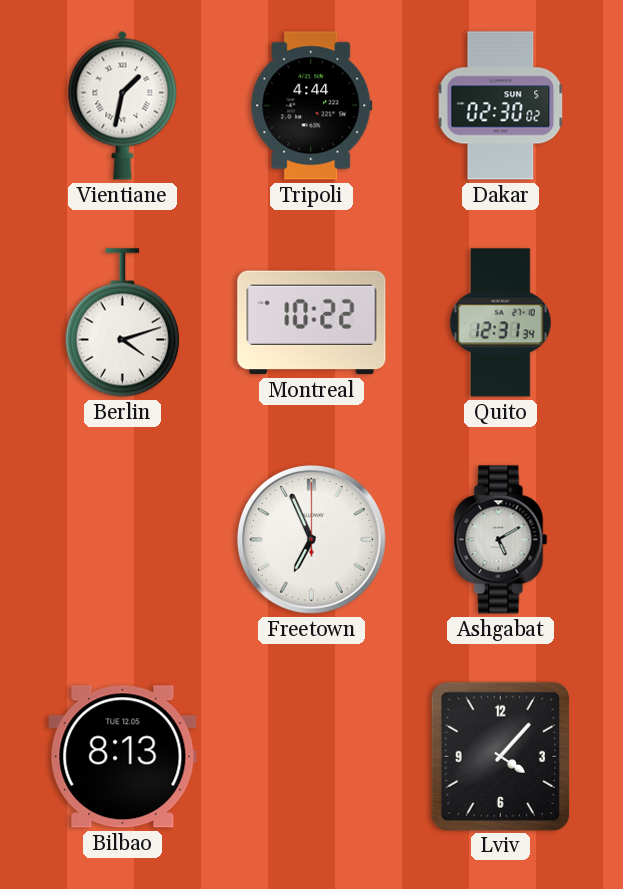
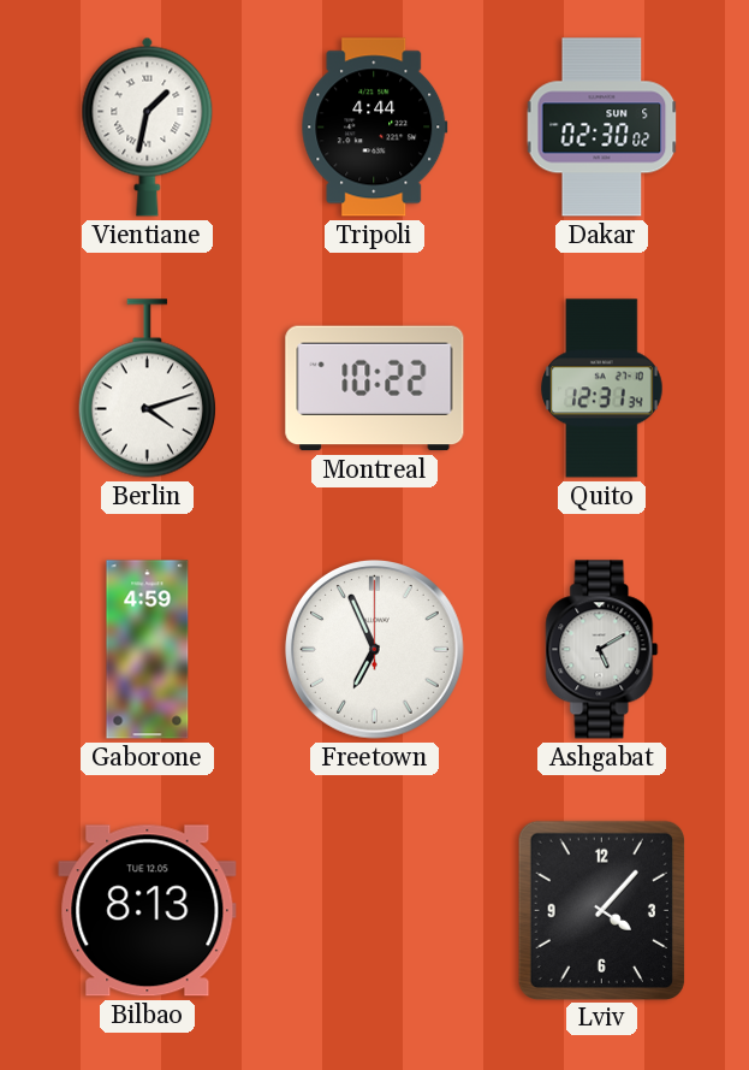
Gaborone: none -> 4:59
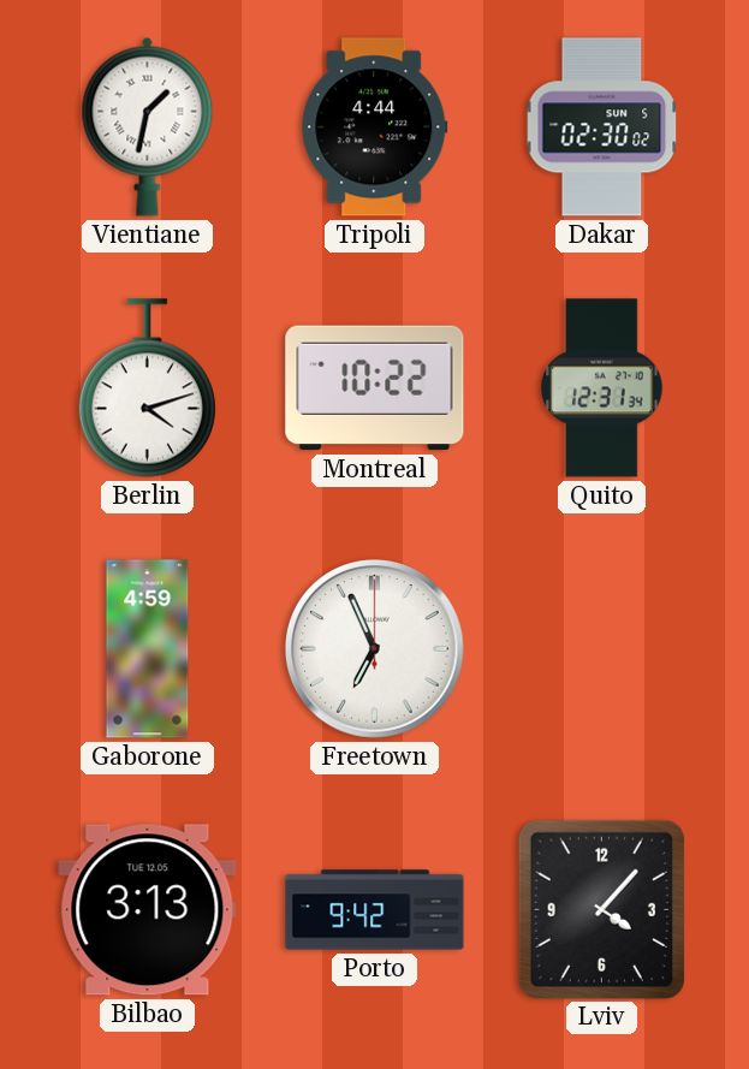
Ashgabat: 5:10 -> none
Bilbao: 8:13 -> 3:13
Porto: none -> 9:42
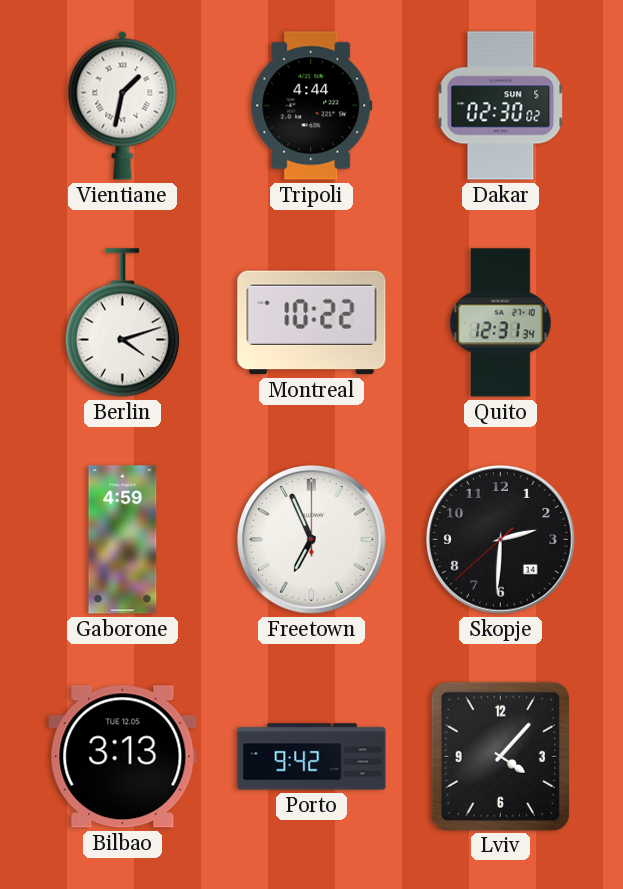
Skopje: none -> 2:30
